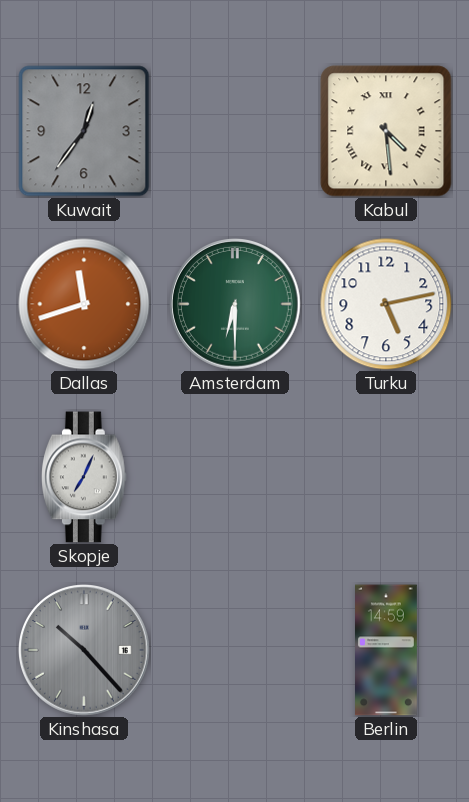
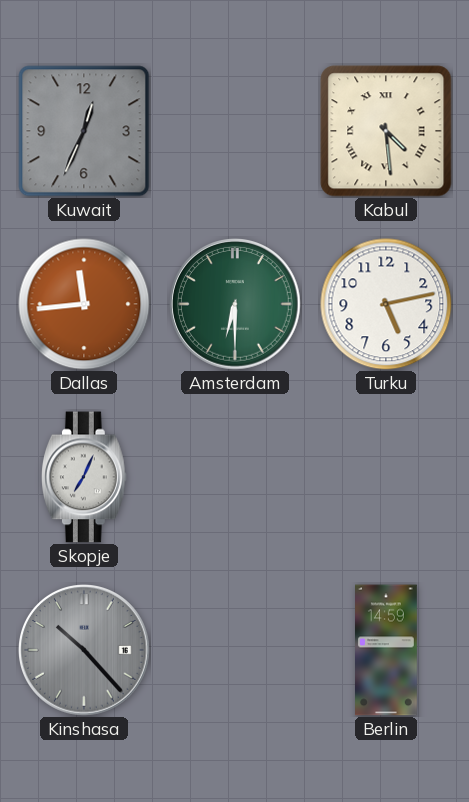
Kuwait: 12:36 -> 12:34
Dallas: 11:42 -> 11:44
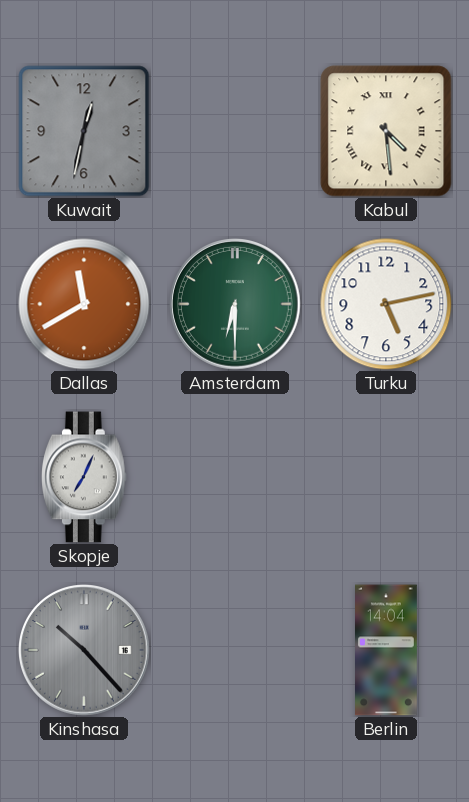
Kuwait: 12:34 -> 12:32
Dallas: 11:44 -> 11:40
Berlin: 14:59 -> 14:04
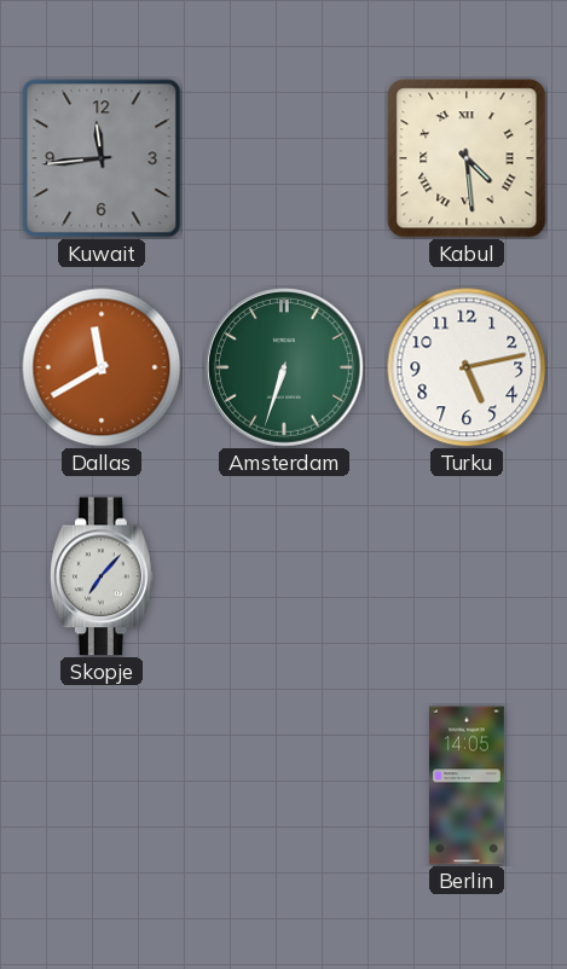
Kuwait: 12:32 -> 11:44
Amsterdam: 6:30 -> 6:33
Skopje: 7:04 -> 7:07
Kinshasa: 10:23 -> none
Berlin: 14:04 -> 14:05
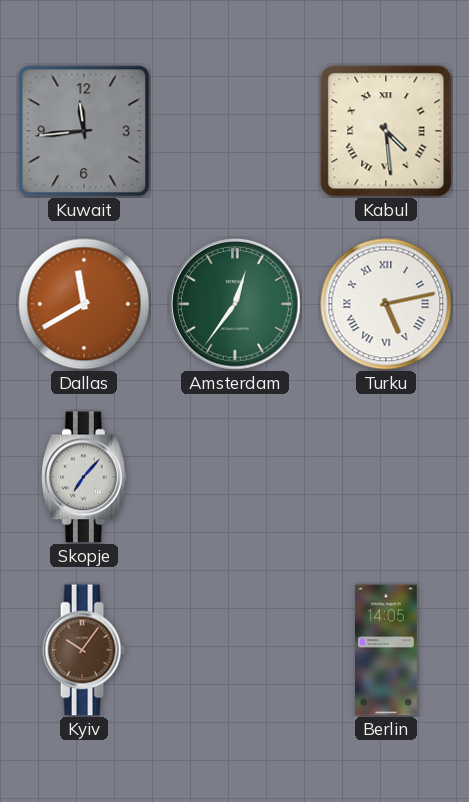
Amsterdam: 6:33 -> 12:36
Turku numerals: Arabic -> Roman
Kyiv: none -> 10:06
